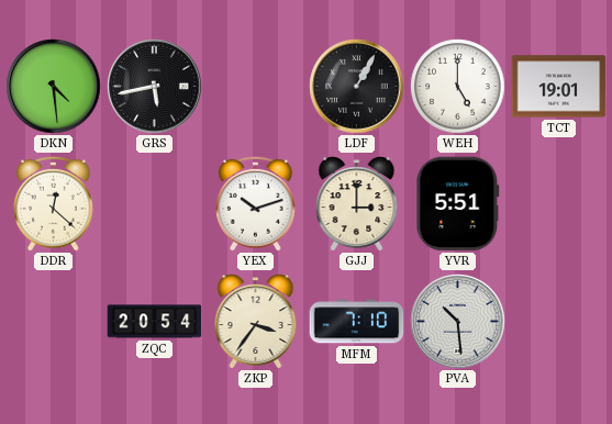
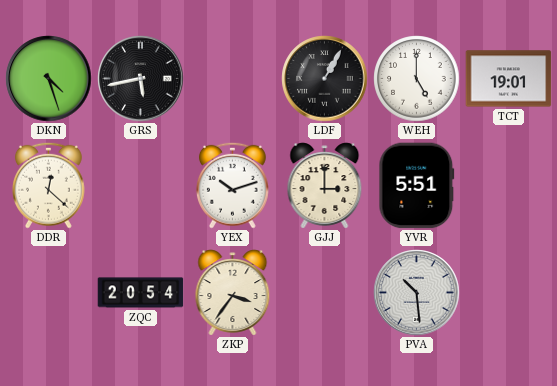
DKN: 4:29 -> 4:27
MFM: 7:10 -> none
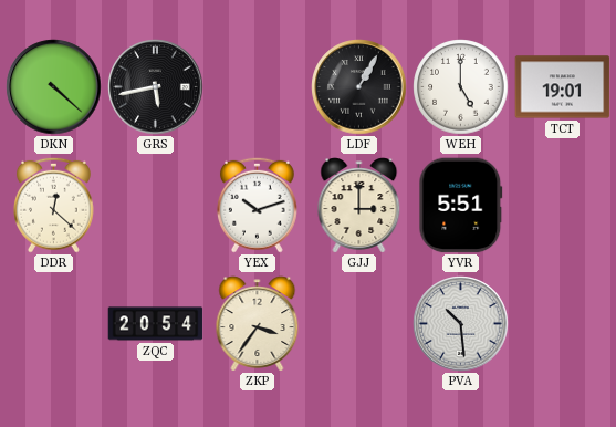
DKN: 4:27 -> 4:22
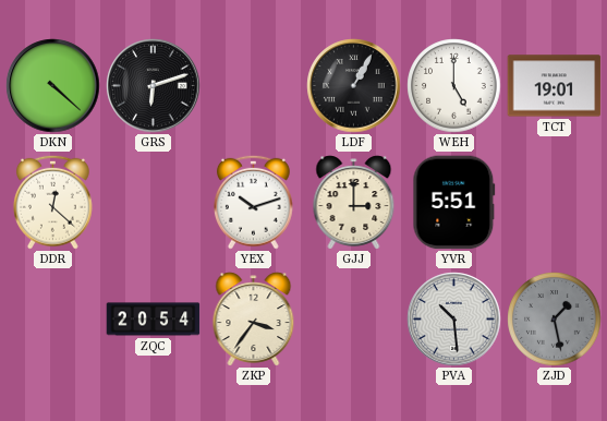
GRS: 5:43 -> 6:12
ZJD: none -> 1:28
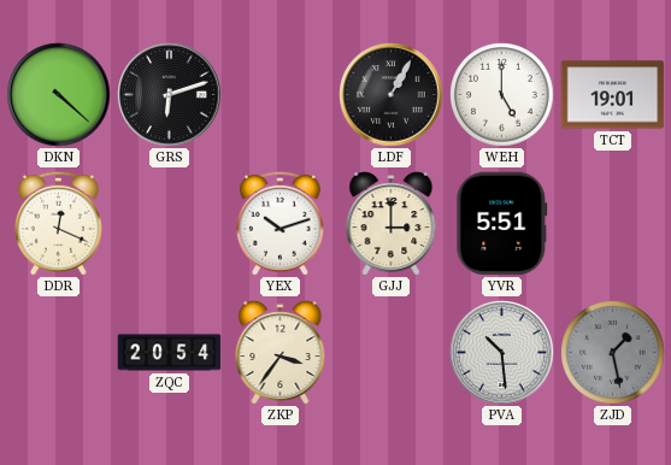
DDR: 12:22 -> 12:19
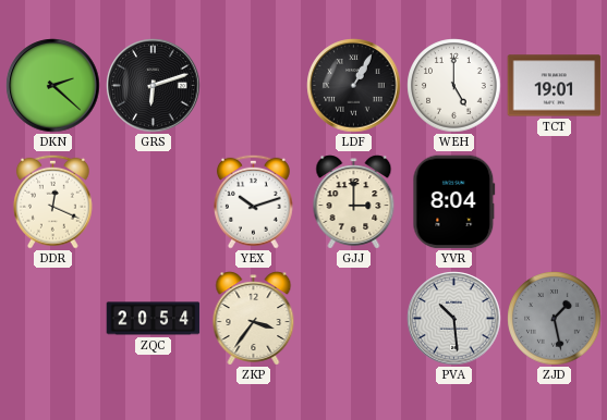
DKN: 4:22 -> 2:22
YVR: 5:51 -> 8:04
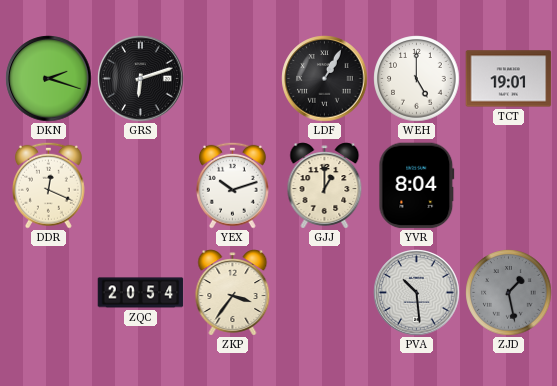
DKN: 2:22 -> 2:18
GJJ: 3:00 -> 1:00
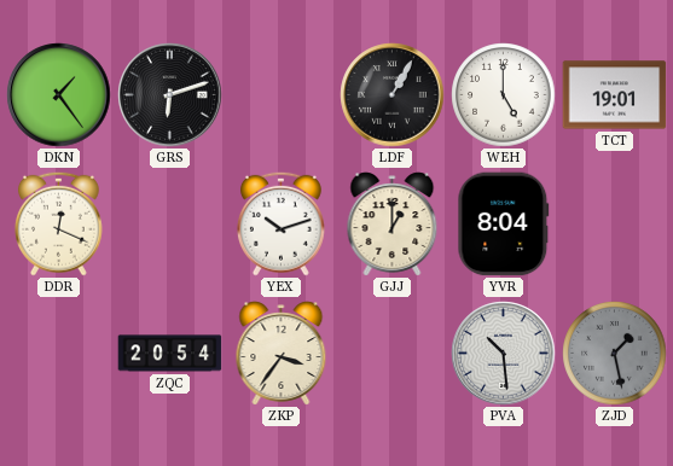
DKN: 2:18 -> 1:24
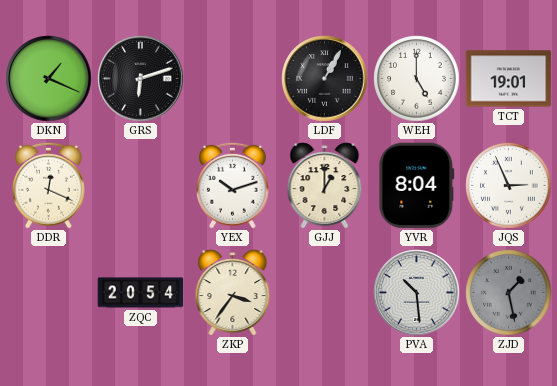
DKN: 1:24 -> 1:19
JQS: none -> 2:56
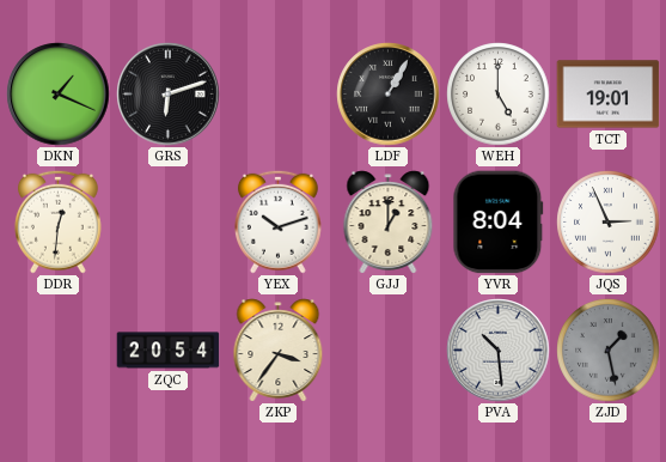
DDR: 12:19 -> 12:31
